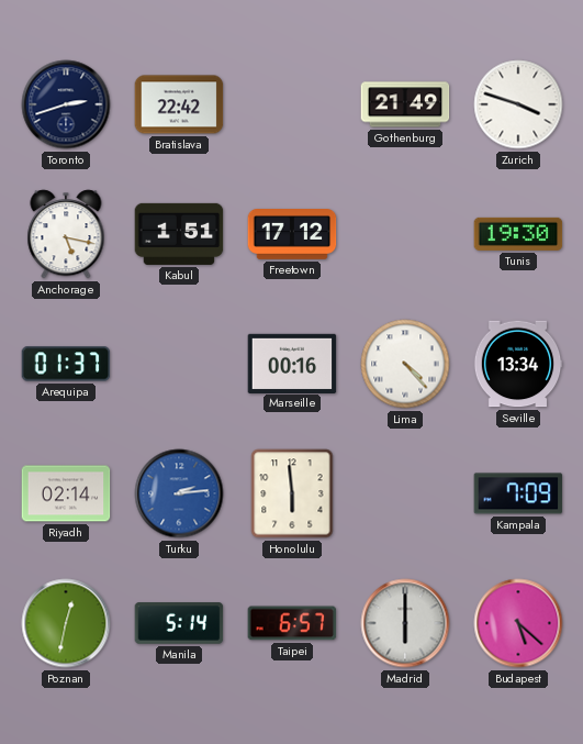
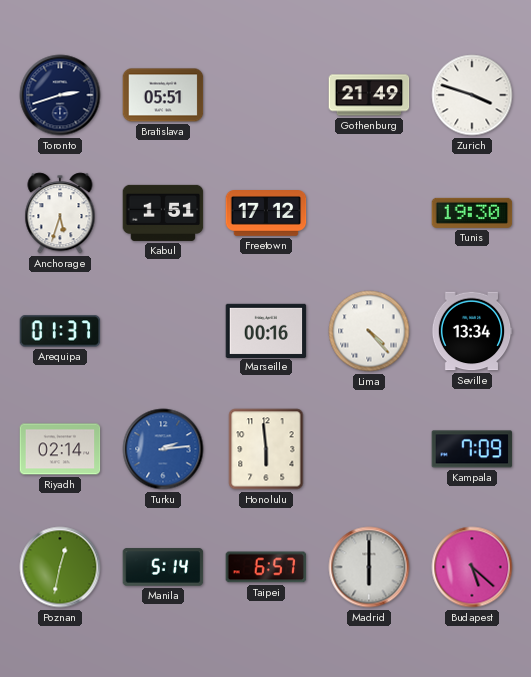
Bratislava: 22:42 -> 05:51
Anchorage: 5:17 -> 5:33
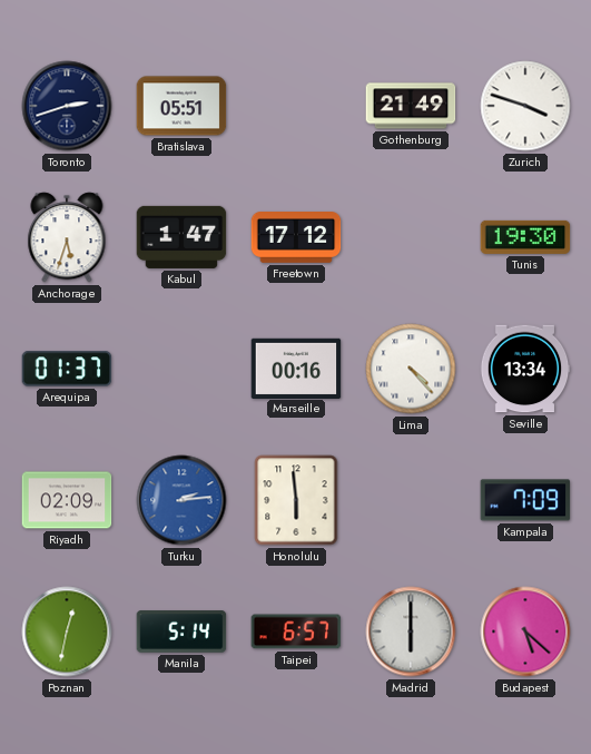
Kabul: 1:51 -> 1:47
Riyadh: 02:14 -> 02:09
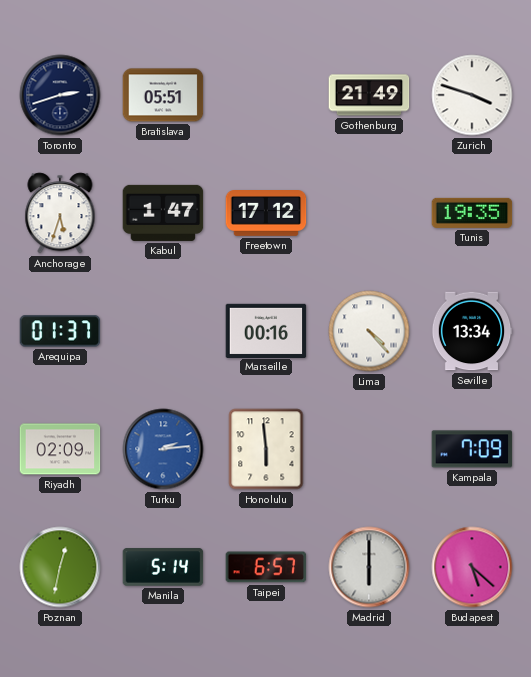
Tunis: 19:30 -> 19:35
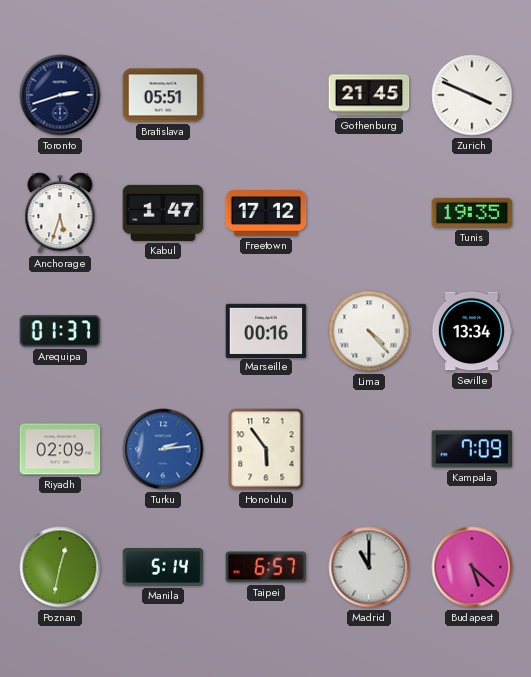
Gothenburg: 21:49 -> 21:45
Zurich: 3:48 -> 3:49
Honolulu: 5:59 -> 5:54
Madrid: 6:00 -> 11:00
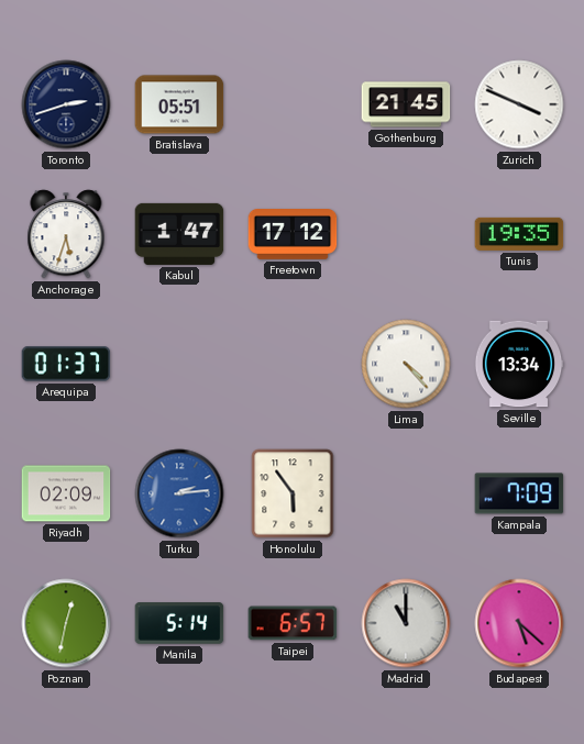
Marseille: 00:16 -> none
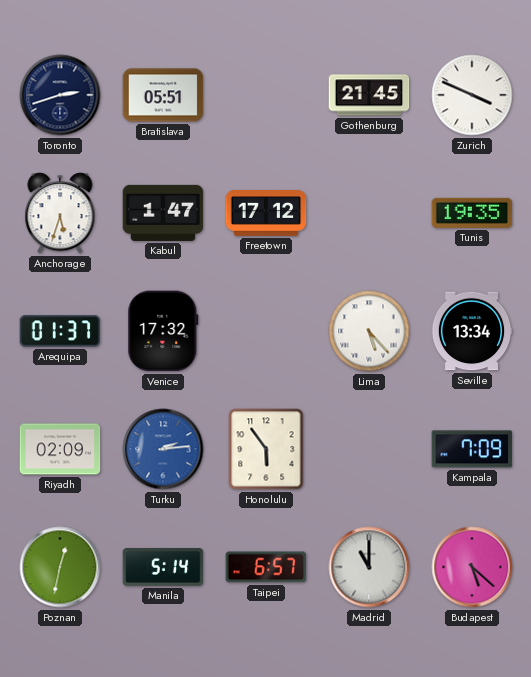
Venice: none -> 17:32
Lima: 4:23 -> 5:23
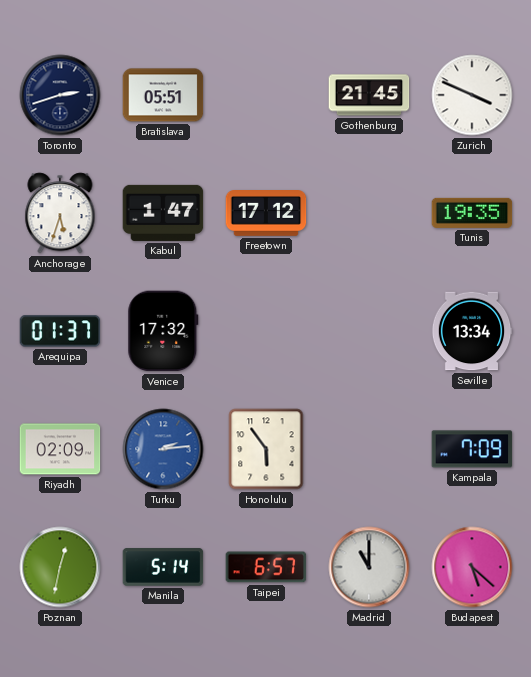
Lima: 5:23 -> none
